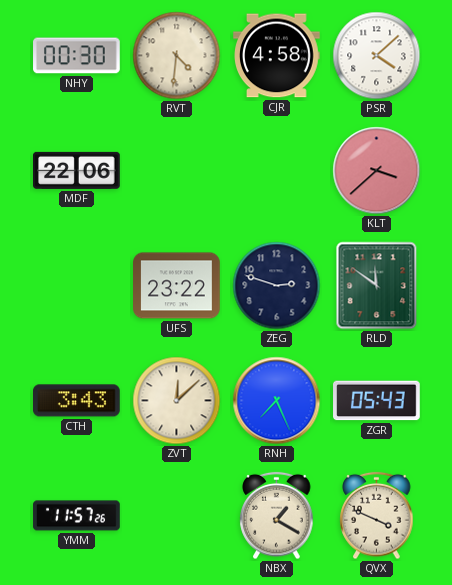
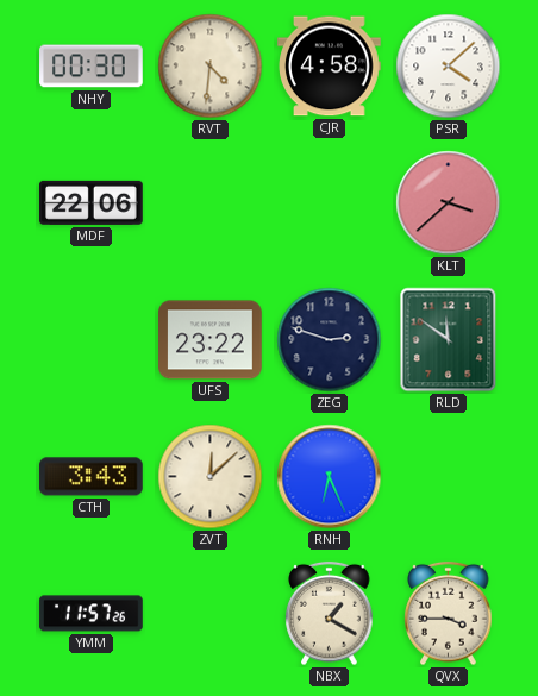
RNH: 7:26 -> 6:26
ZGR: 05:43 -> none
QVX: 3:49 -> 3:45
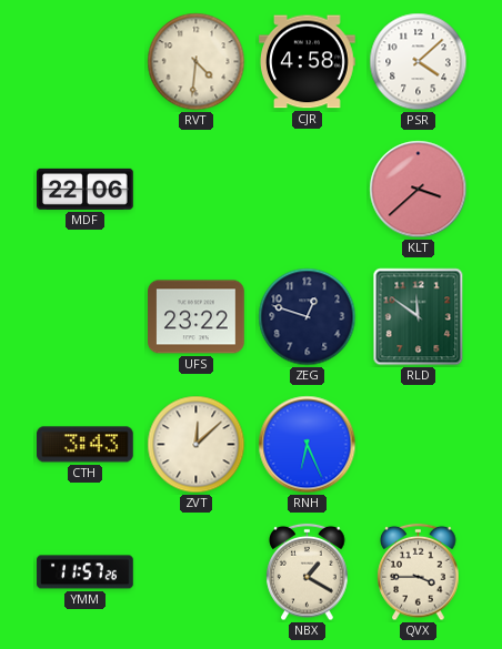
NHY: 00:30 -> none
ZEG: 2:48 -> 12:48
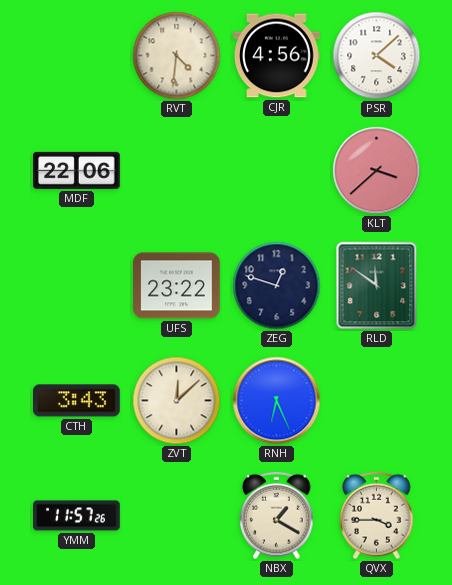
CJR: 4:58 -> 4:56
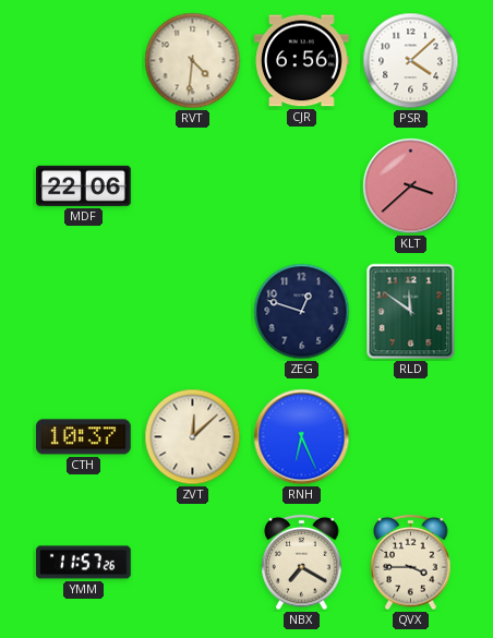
CJR: 4:56 -> 6:56
UFS: 23:22 -> none
CTH: 3:43 -> 10:37
NBX: 1:20 -> 7:20
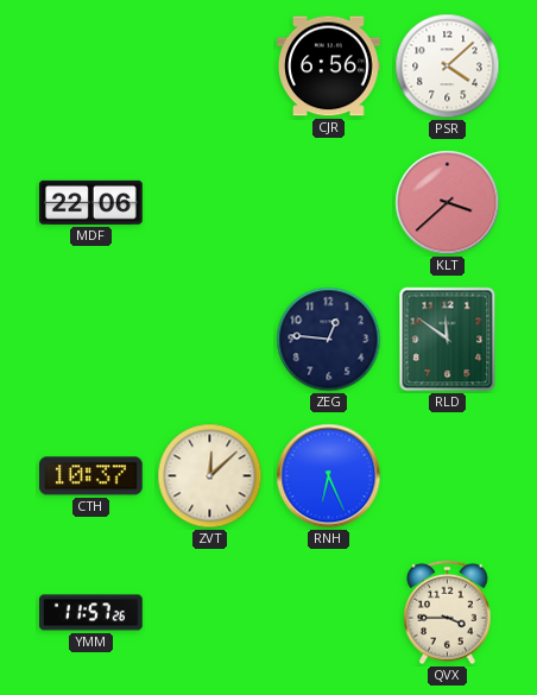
RVT: 4:31 -> none
ZEG: 12:48 -> 12:46
NBX: 7:20 -> none
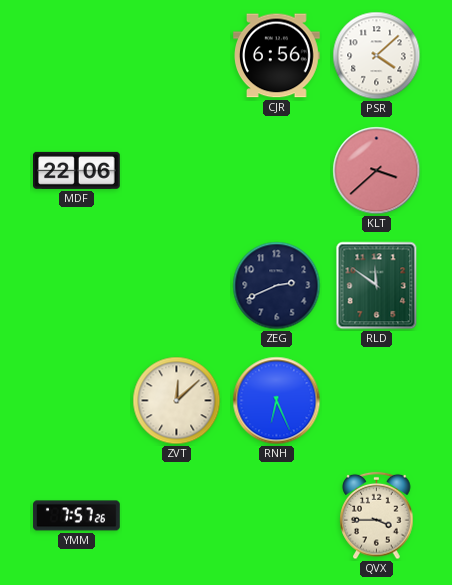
ZEG: 12:46 -> 2:41
CTH: 10:37 -> none
YMM: 11:57 -> 7:57
